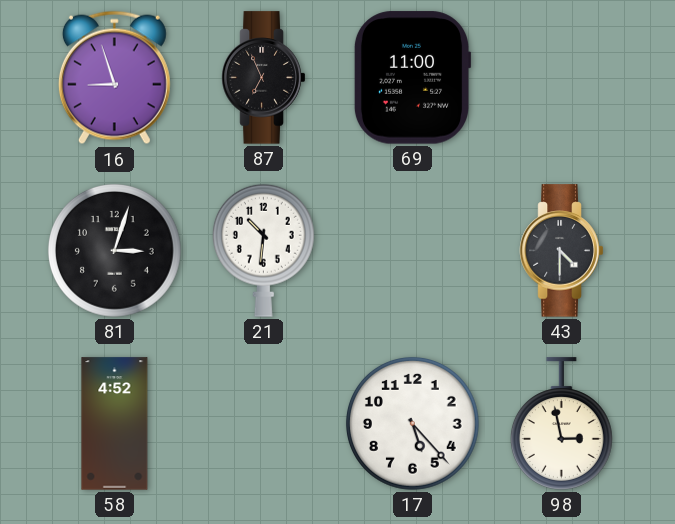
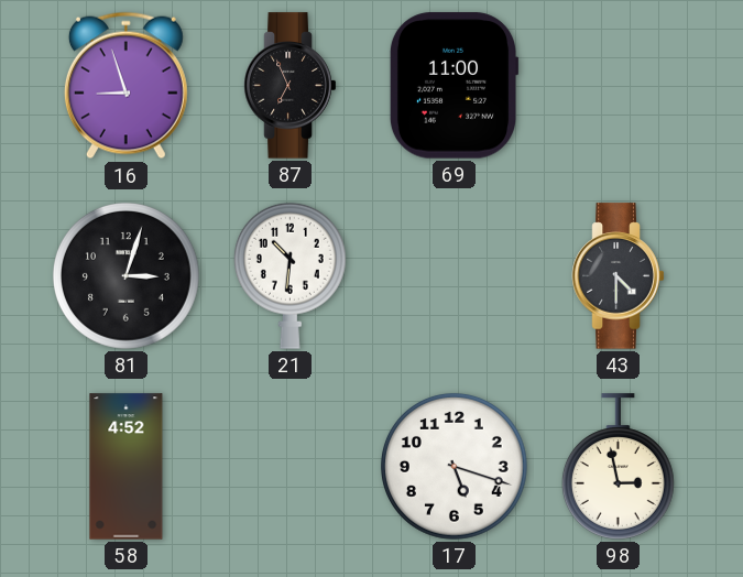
17: 5:23 -> 5:18
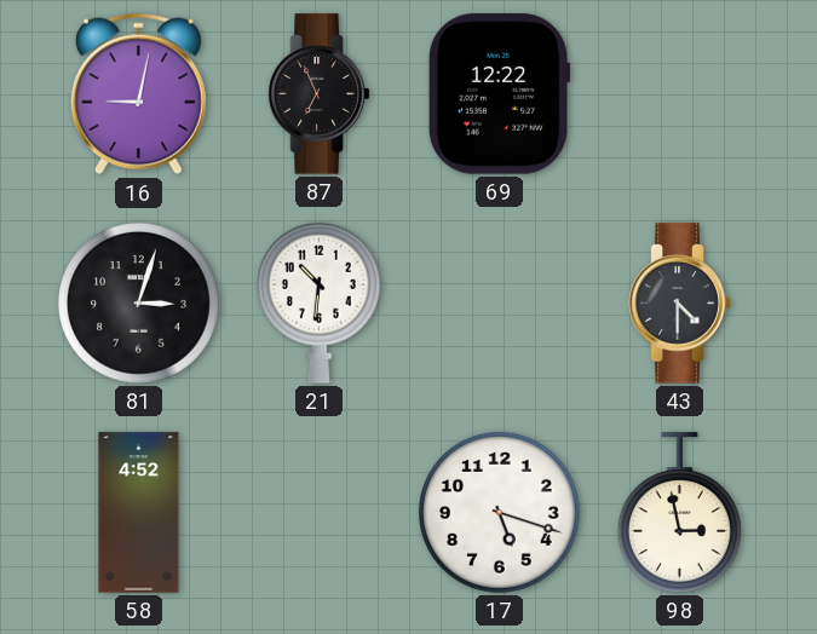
16: 8:57 -> 9:02
69: 11:00 -> 12:22
